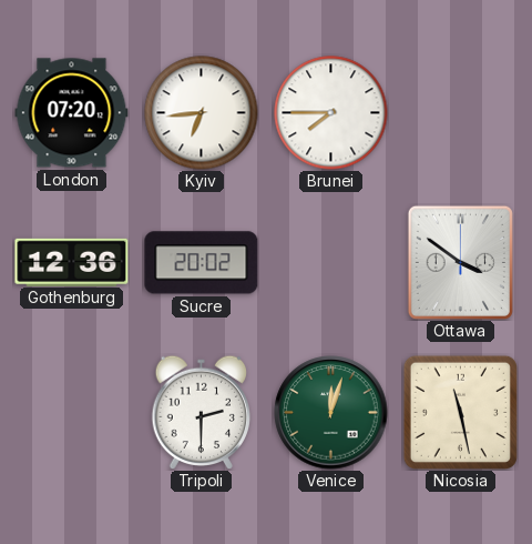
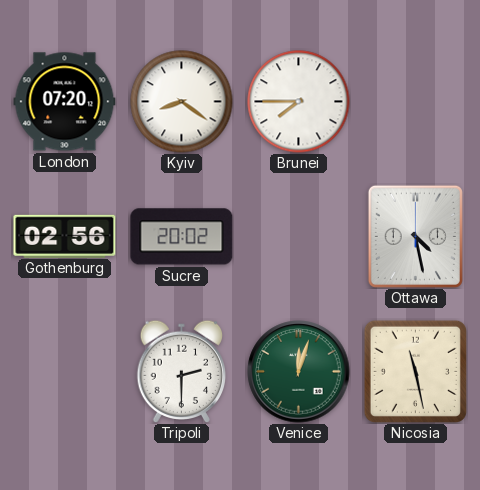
Kyiv: 6:44 -> 8:21
Gothenburg: 12:36 -> 02:56
Ottawa: 3:51 -> 4:28
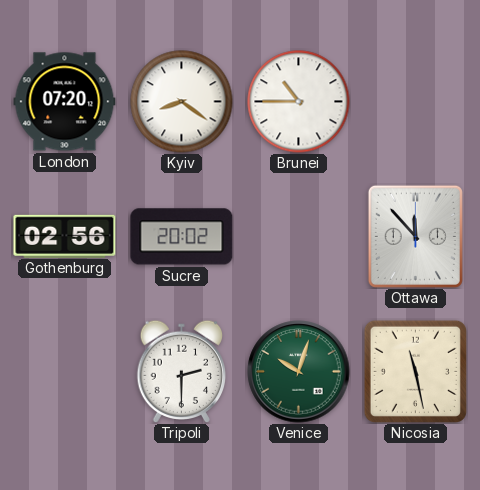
Brunei: 7:45 -> 10:45
Ottawa: 4:28 -> 11:53
Venice: 12:03 -> 10:03
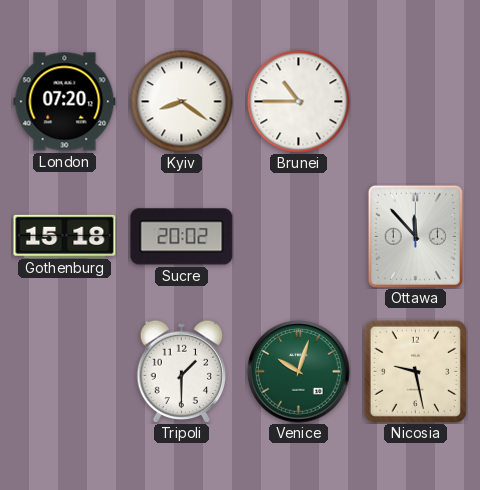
Gothenburg: 02:56 -> 15:18
Tripoli: 2:30 -> 1:30
Nicosia: 11:28 -> 9:28
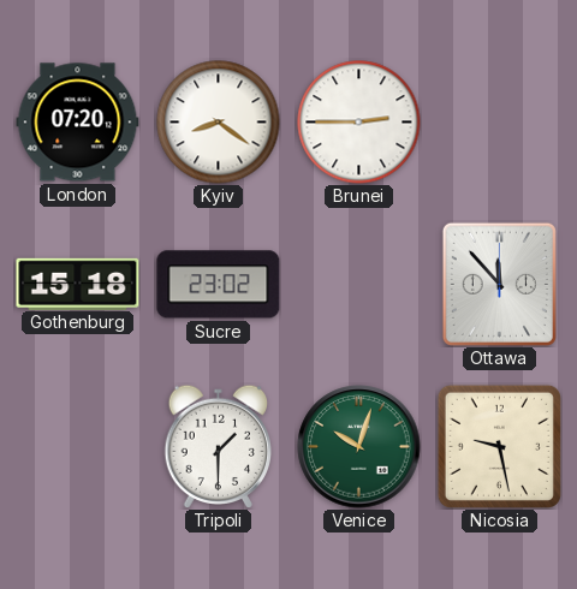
Brunei: 10:45 -> 2:45
Sucre: 20:02 -> 23:02
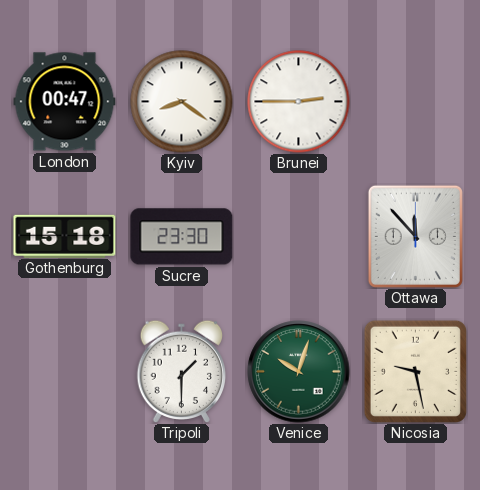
London: 07:20 -> 00:47
Sucre: 23:02 -> 23:30
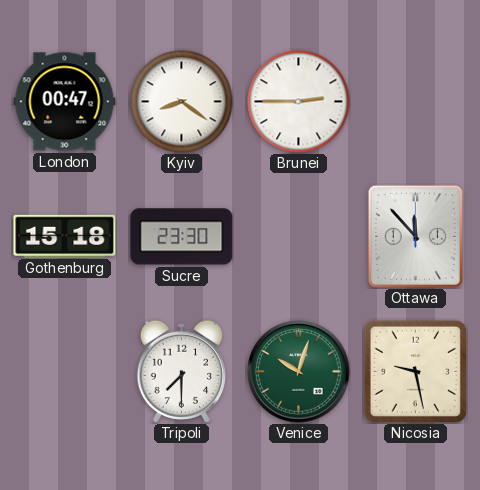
Tripoli: 1:30 -> 7:30
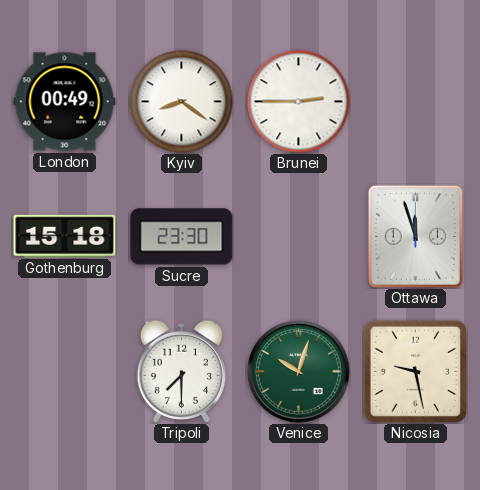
London: 00:47 -> 00:49
Ottawa: 11:53 -> 11:57
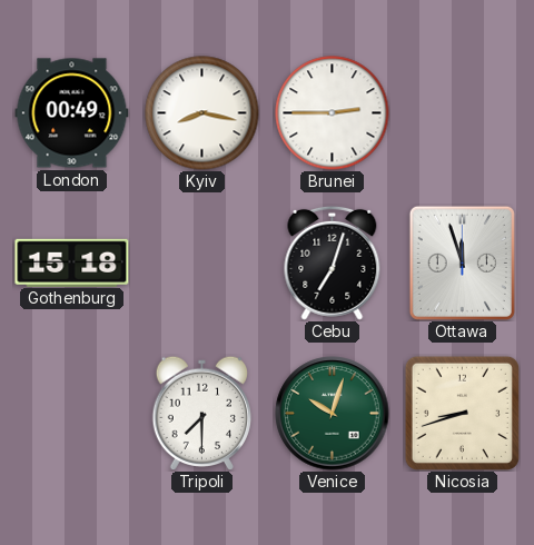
Kyiv: 8:21 -> 8:17
Sucre: 23:30 -> none
Cebu: none -> 7:03
Nicosia: 9:28 -> 8:42
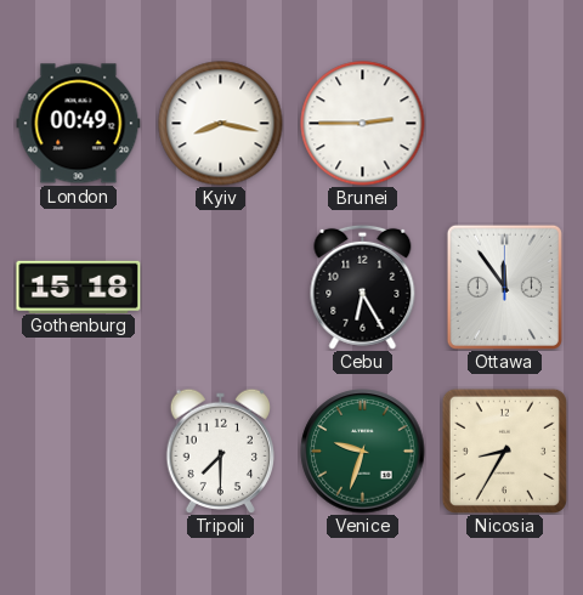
Cebu: 7:03 -> 6:25
Ottawa: 11:57 -> 11:54
Venice: 10:03 -> 9:33
Nicosia: 8:42 -> 8:35
